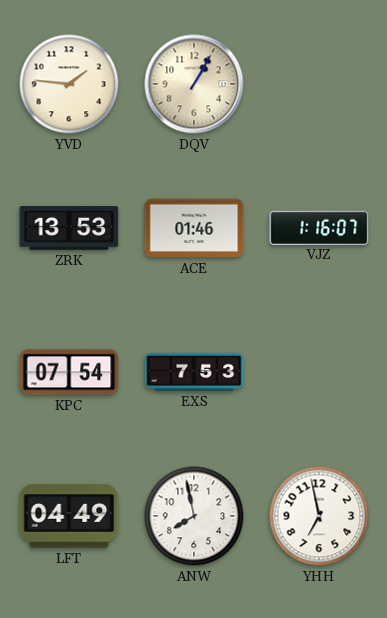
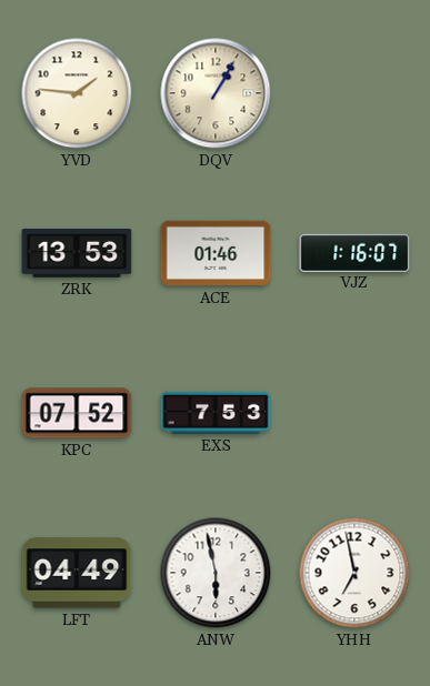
KPC: 07:54 -> 07:52
ANW: 7:58 -> 5:58
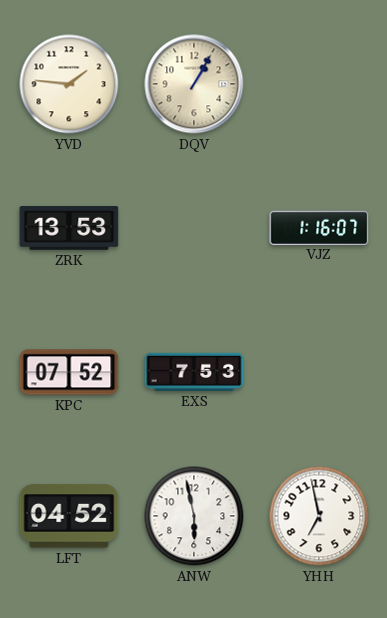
ACE: 01:46 -> none
LFT: 04:49 -> 04:52
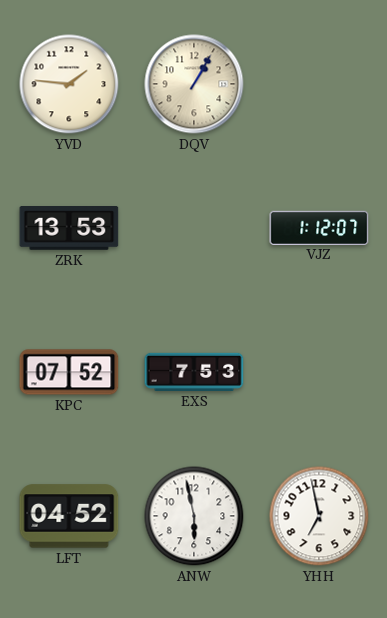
VJZ: 1:16 -> 1:12
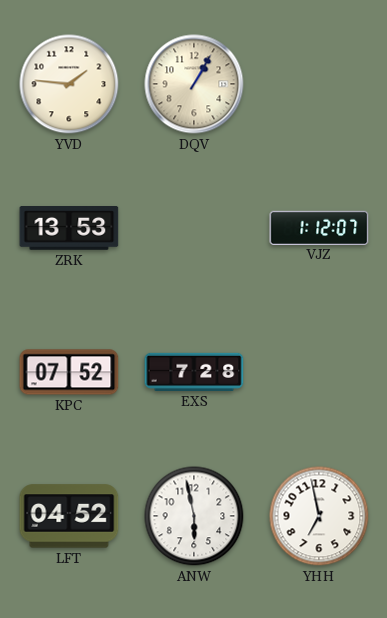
EXS: 7:53 -> 7:28
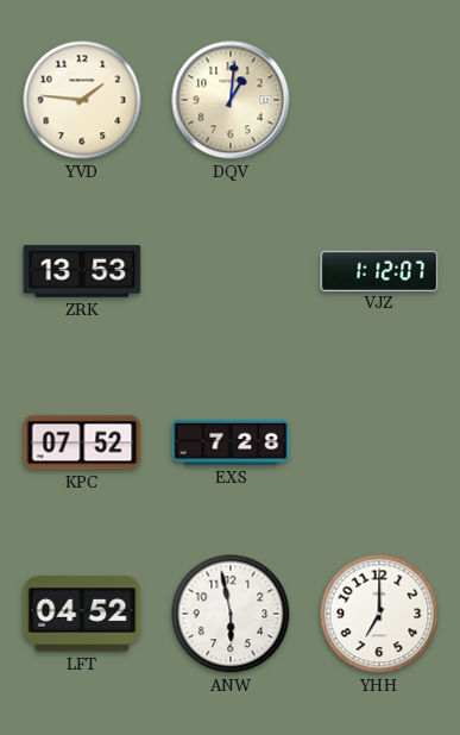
DQV: 1:05 -> 1:01
YHH: 6:58 -> 7:00
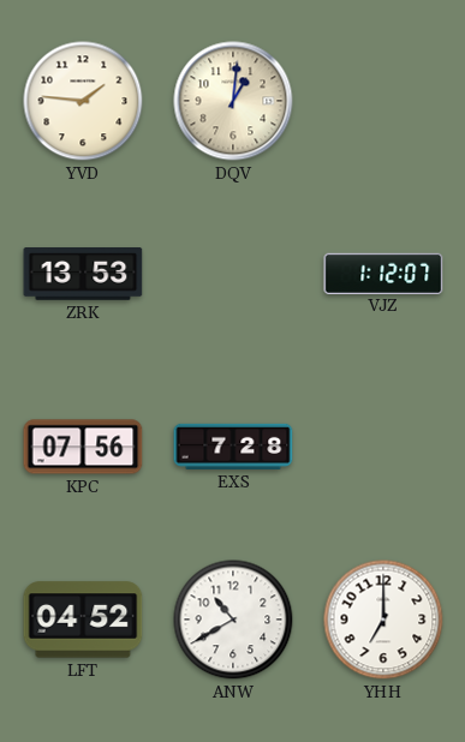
KPC: 07:52 -> 07:56
ANW: 5:58 -> 10:40
